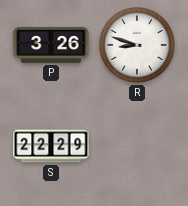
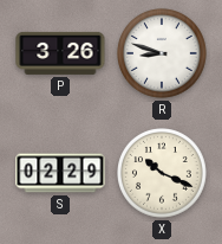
S: 22:29 -> 02:29
X: none -> 10:19
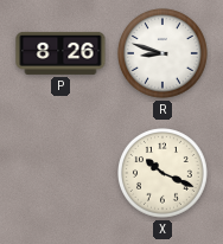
P: 3:26 -> 8:26
S: 02:29 -> none
